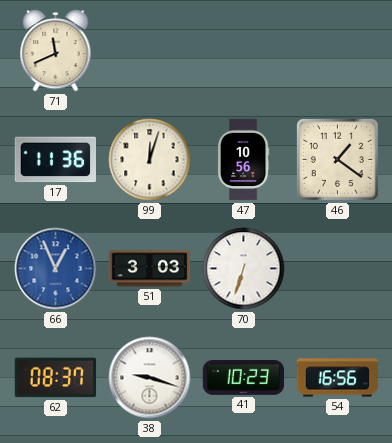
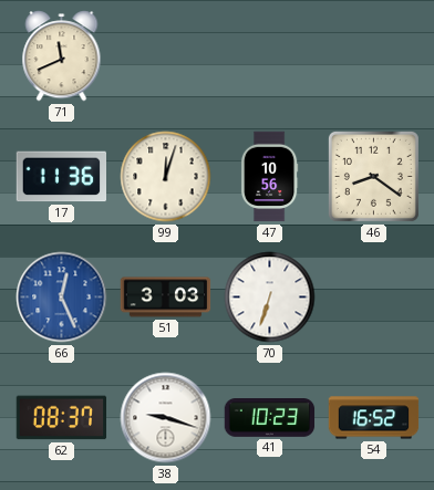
46: 1:21 -> 8:21
66: 12:56 -> 12:26
54: 16:56 -> 16:52
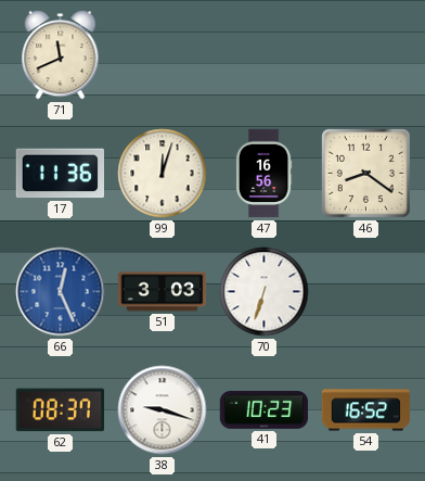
47: 10:56 -> 16:56
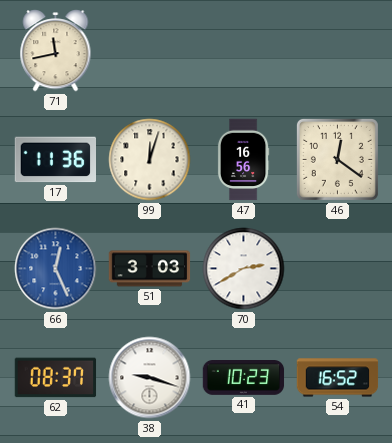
71: 11:41 -> 11:43
46: 8:21 -> 12:21
70: 6:33 -> 2:40
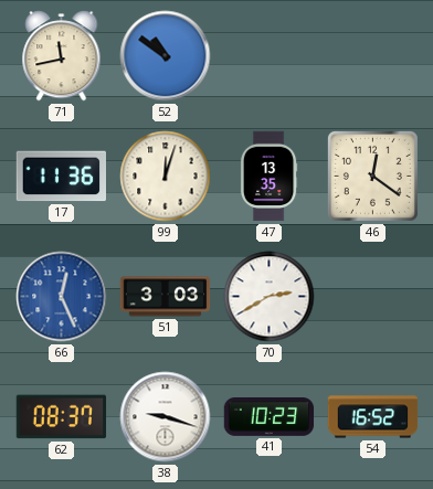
52: none -> 10:51
47: 16:56 -> 13:35
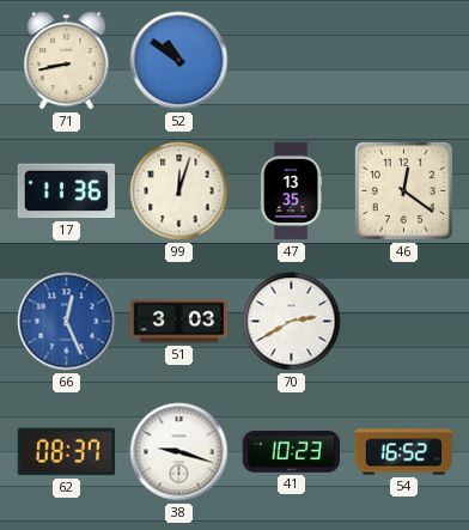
71: 11:43 -> 8:43
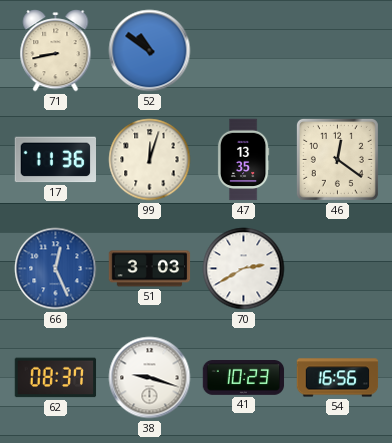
54: 16:52 -> 16:56
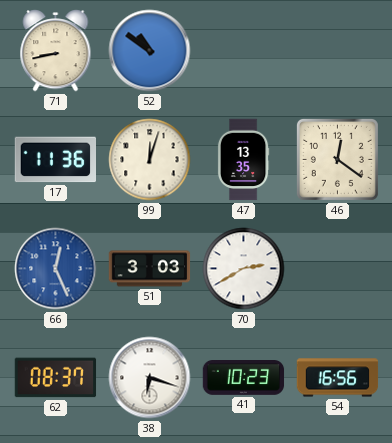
38: 9:18 -> 6:18
